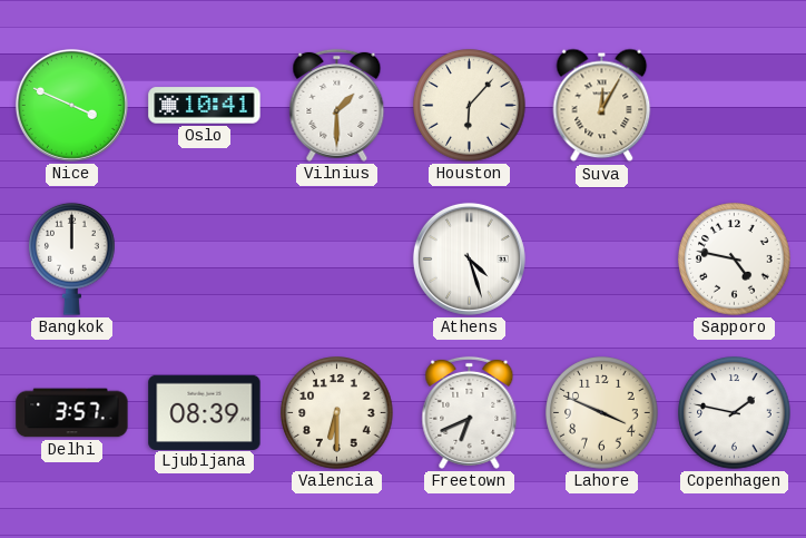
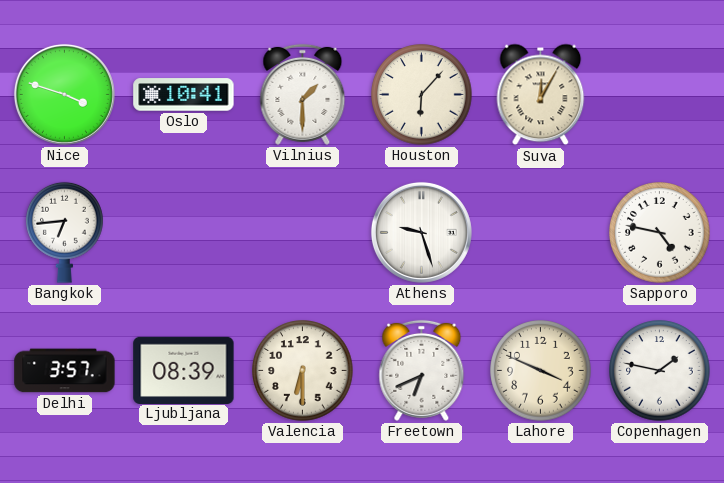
Nice: 3:49 -> 3:48
Bangkok: 12:00 -> 6:44
Athens: 4:27 -> 9:27
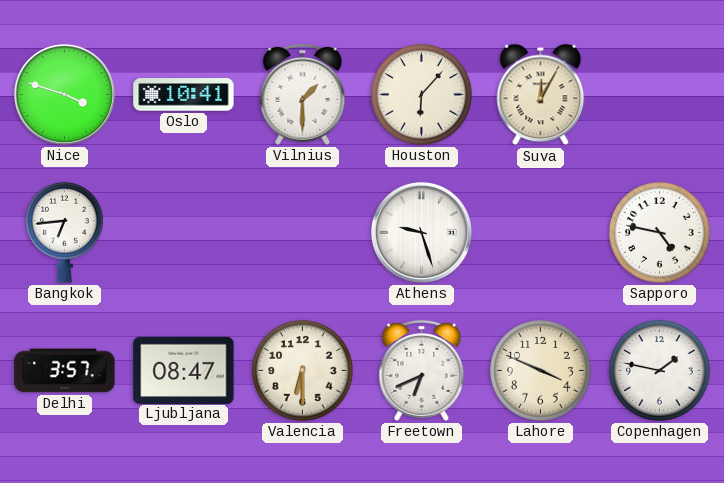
Ljubljana: 08:39 -> 08:47
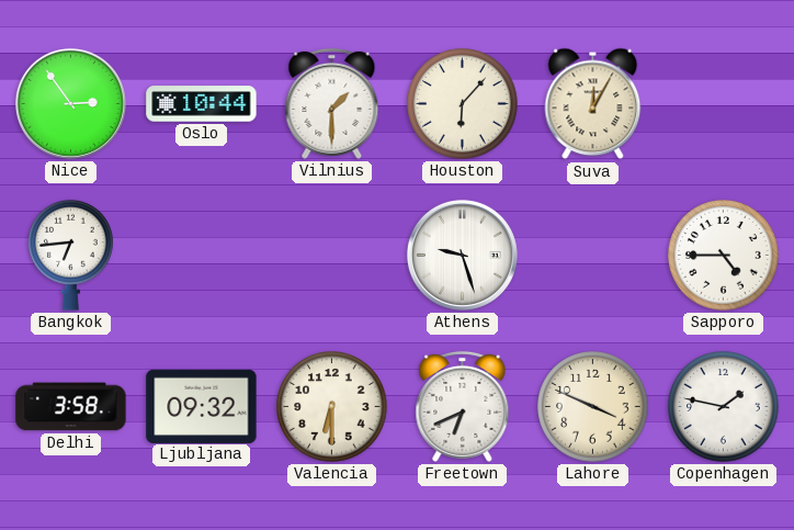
Nice: 3:48 -> 2:54
Oslo: 10:41 -> 10:44
Sapporo: 4:47 -> 4:45
Delhi: 3:57 -> 3:58
Ljubljana: 08:47 -> 09:32
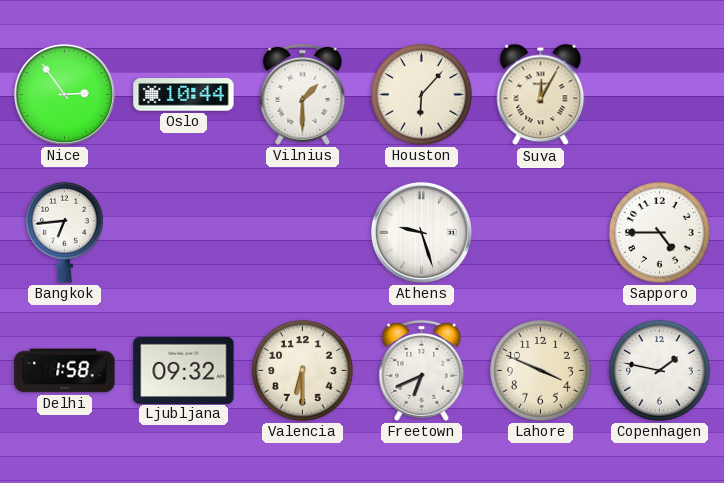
Delhi: 3:58 -> 1:58
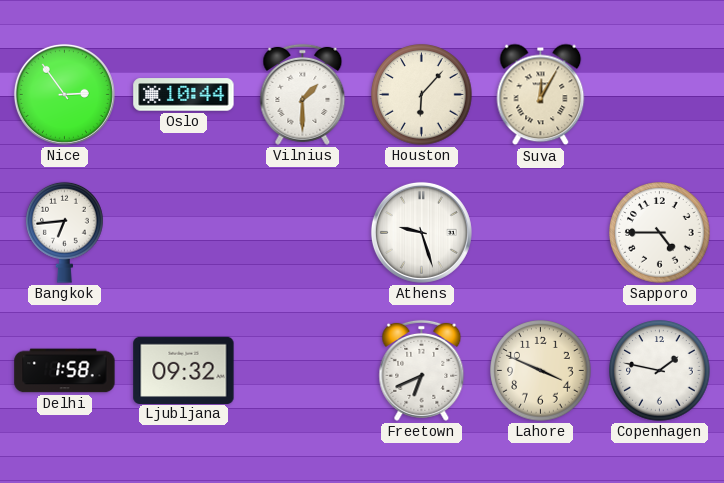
Valencia: 6:30 -> none
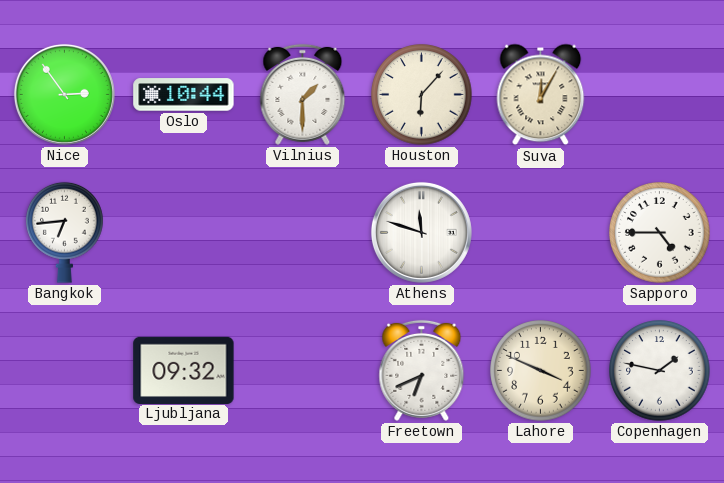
Athens: 9:27 -> 11:48
Delhi: 1:58 -> none
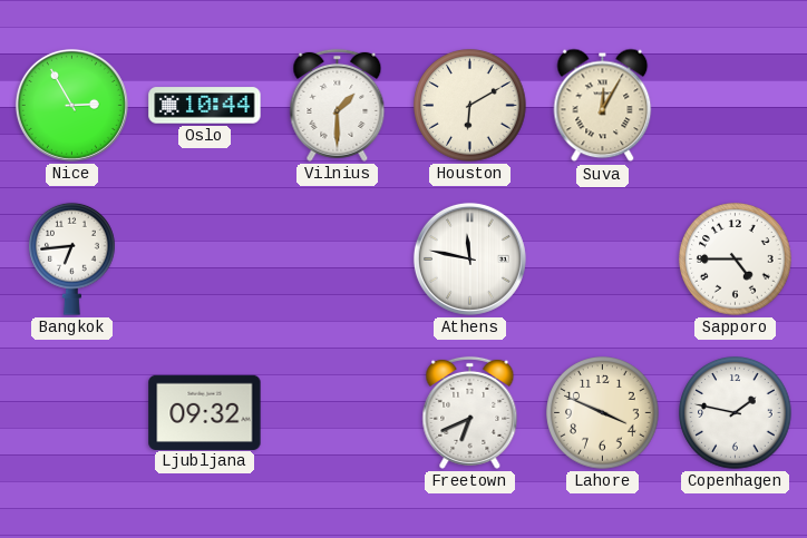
Nice: 2:54 -> 2:55
Houston: 6:07 -> 6:10
Athens: 11:48 -> 11:47
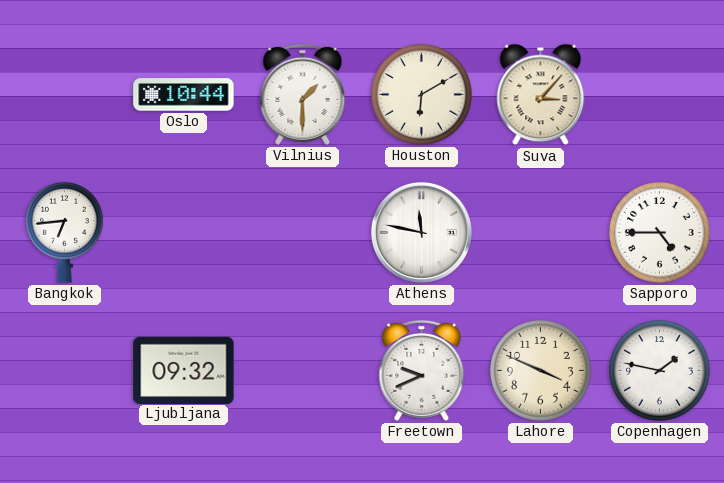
Nice: 2:55 -> none
Suva: 12:05 -> 3:07
Freetown: 6:41 -> 9:41
